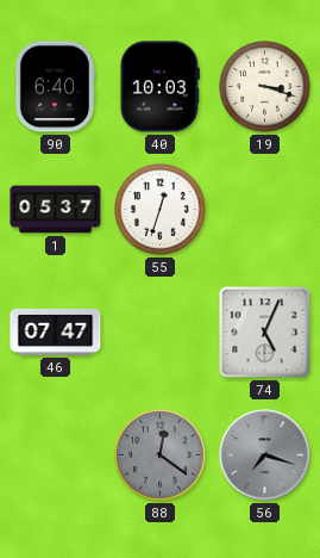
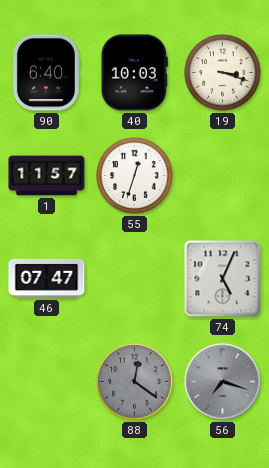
1: 05:37 -> 11:57
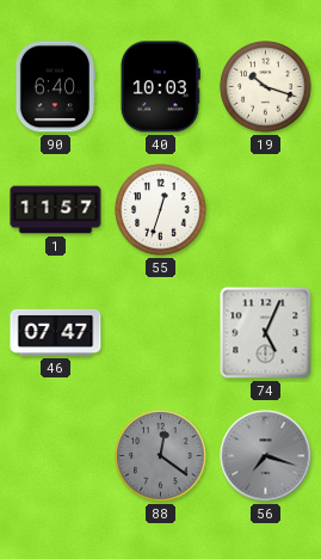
19: 3:18 -> 10:18
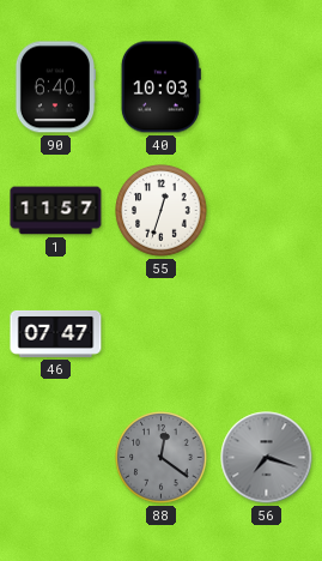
19: 10:18 -> none
74: 5:04 -> none
